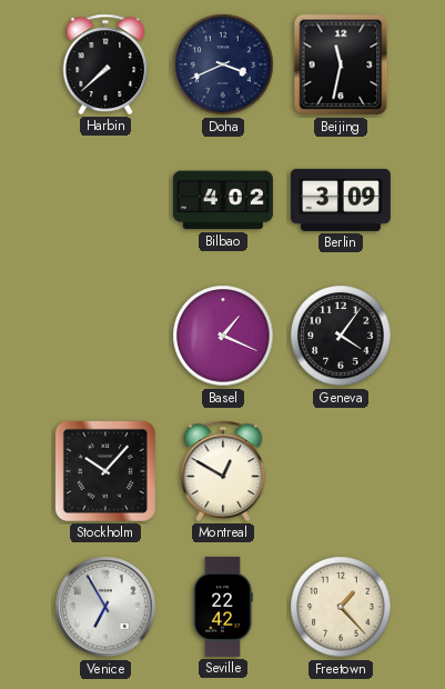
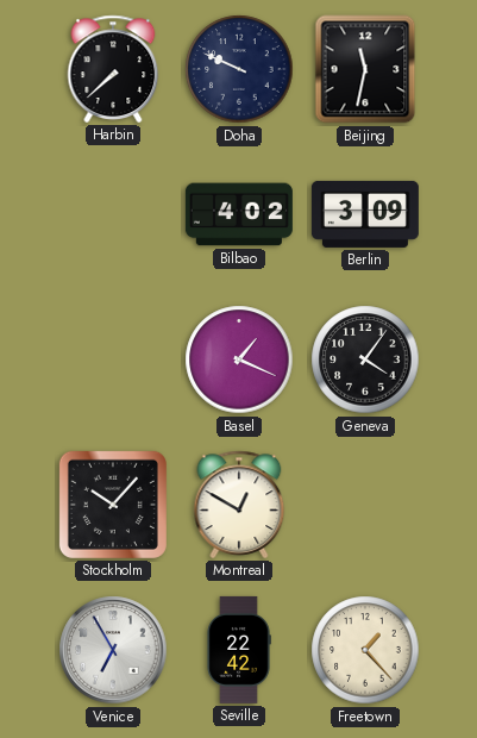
Doha: 3:41 -> 9:49
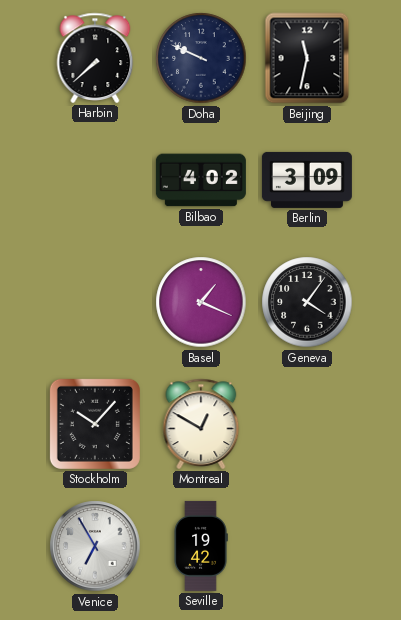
Seville: 22:42 -> 19:42
Freetown: 1:23 -> none
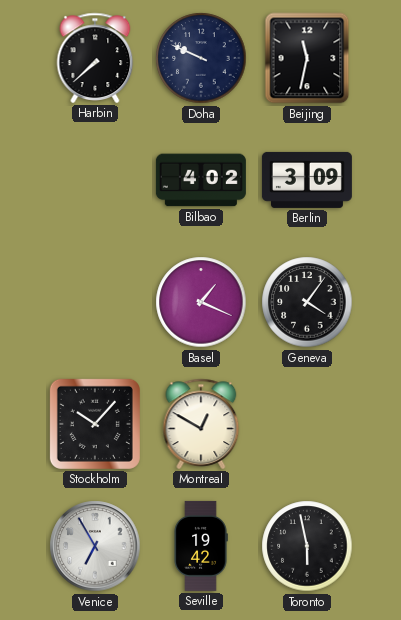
Toronto: none -> 5:58
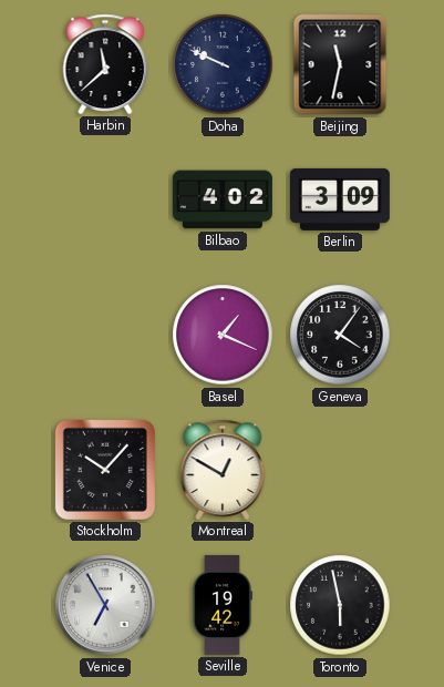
Harbin: 7:38 -> 11:38
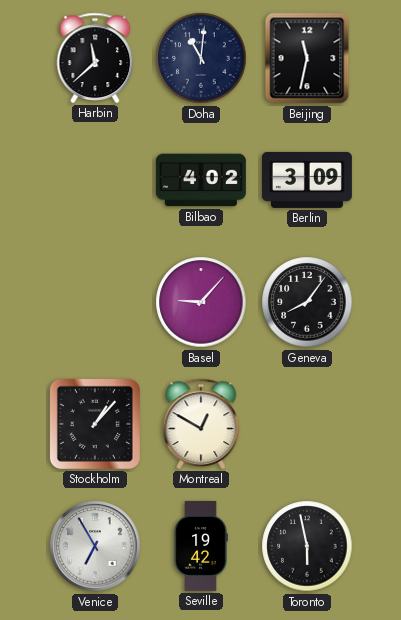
Doha: 9:49 -> 11:01
Basel: 1:19 -> 9:07
Geneva: 4:06 -> 8:06
Stockholm: 10:07 -> 1:07
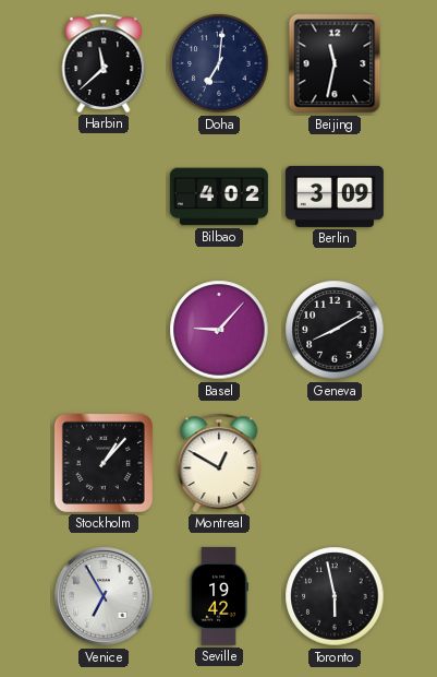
Doha: 11:01 -> 7:01
Geneva: 8:06 -> 8:10
